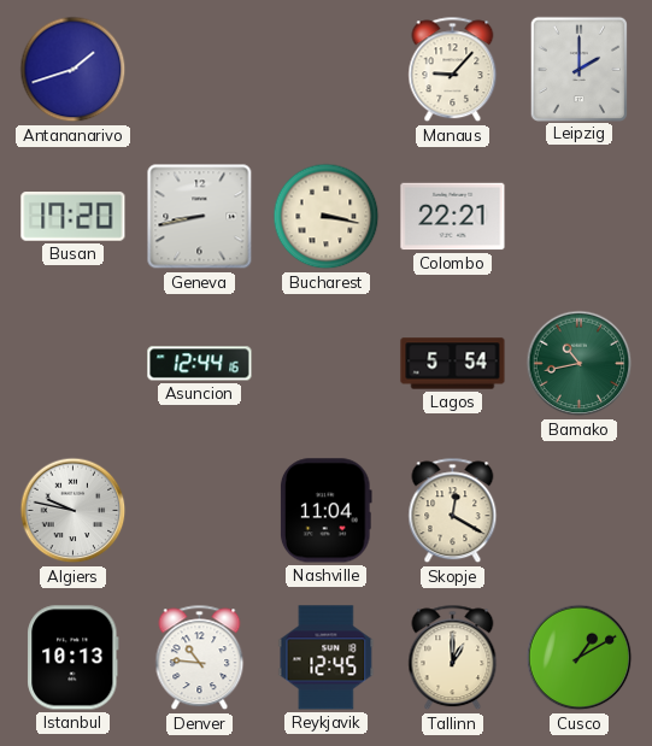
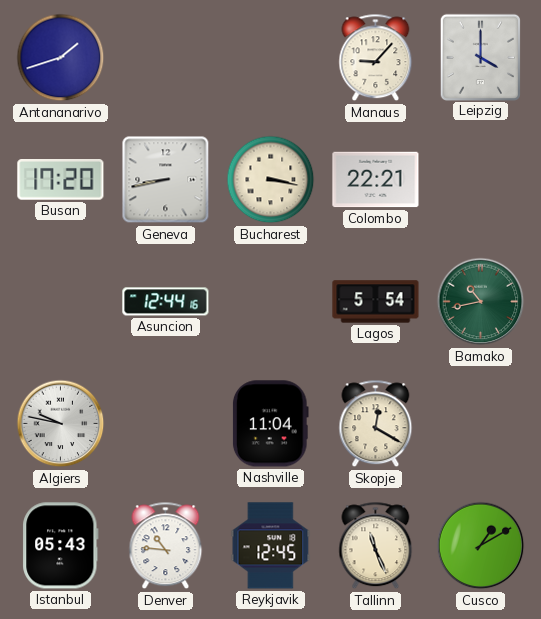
Leipzig: 2:00 -> 4:00
Istanbul: 10:13 -> 05:43
Tallinn: 1:00 -> 11:26
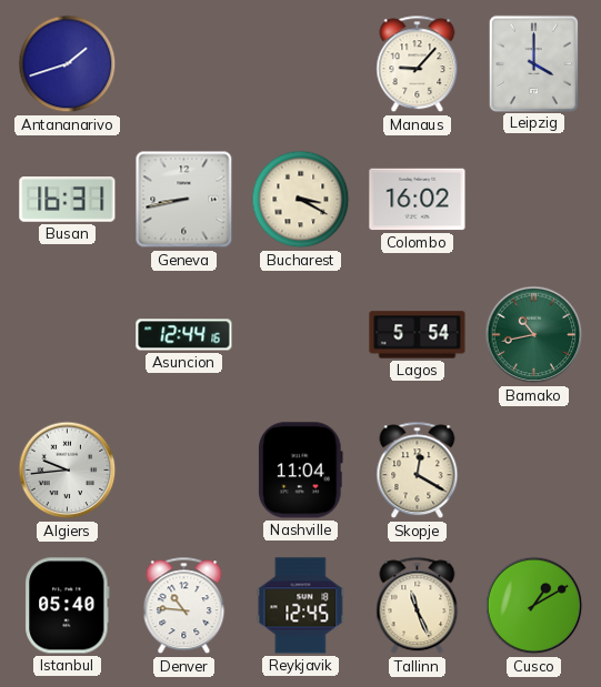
Busan: 17:20 -> 16:31
Bucharest: 3:17 -> 3:20
Colombo: 22:21 -> 16:02
Algiers: 9:47 -> 9:44
Istanbul: 05:43 -> 05:40
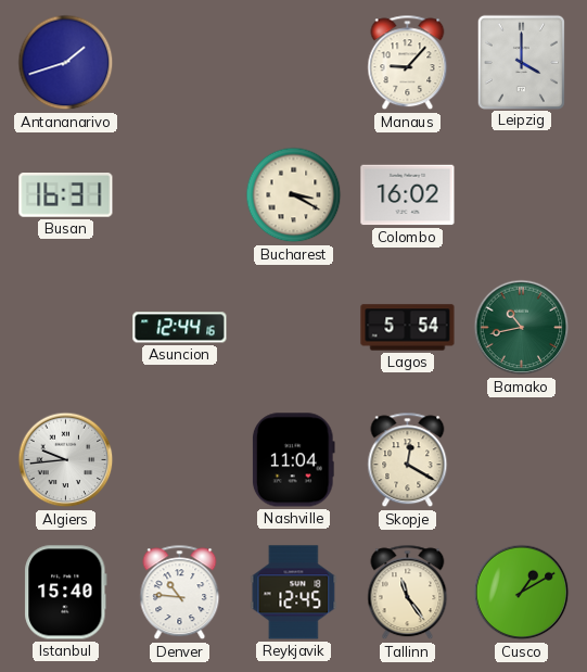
Geneva: 8:43 -> none
Istanbul: 05:40 -> 15:40
Tallinn: 11:26 -> 11:24
